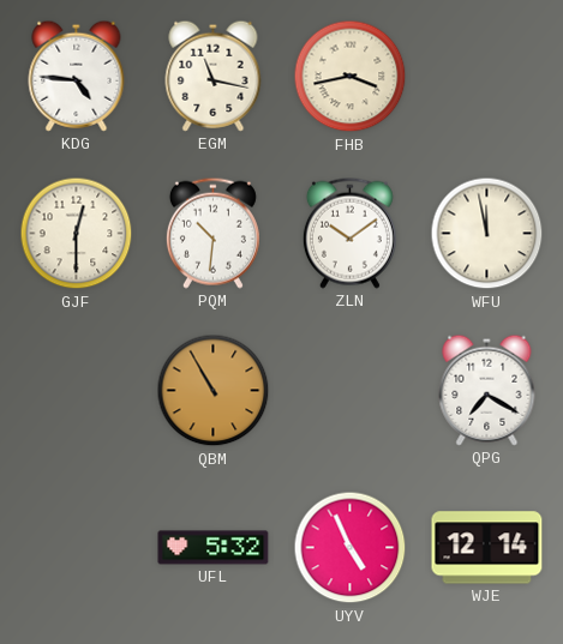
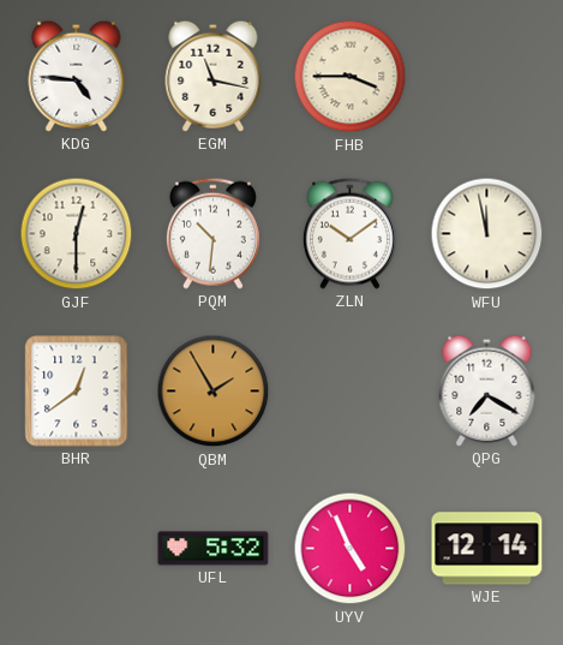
FHB: 3:43 -> 3:45
BHR: none -> 12:39
QBM: 10:55 -> 1:55
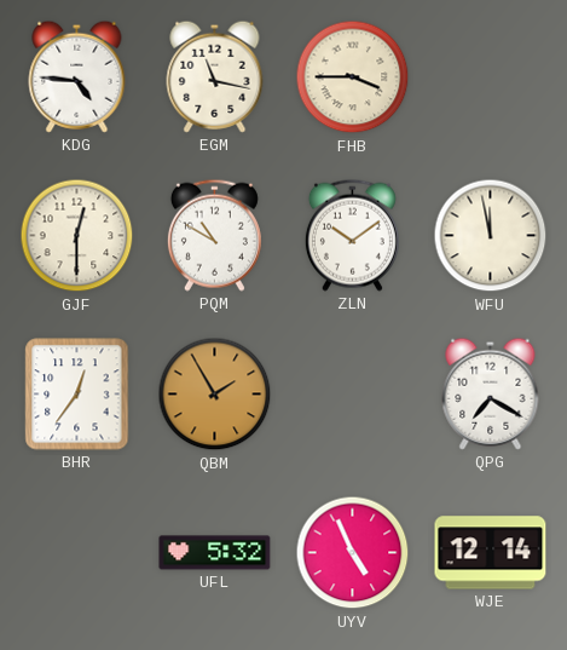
PQM: 10:31 -> 10:50
BHR: 12:39 -> 12:36
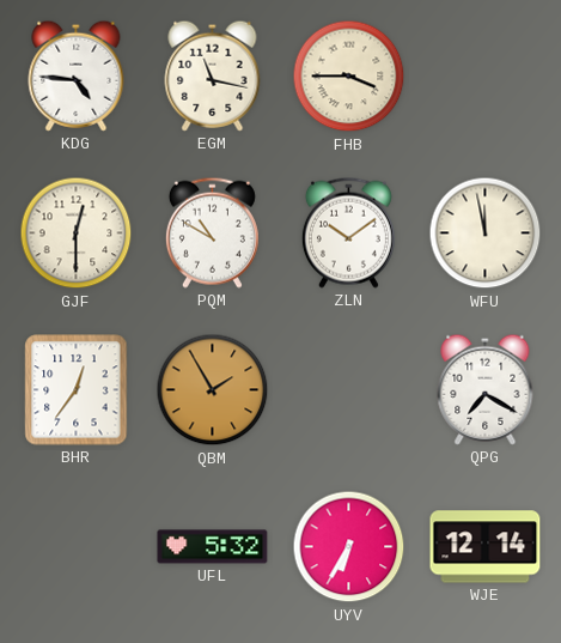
UYV: 4:56 -> 6:35
